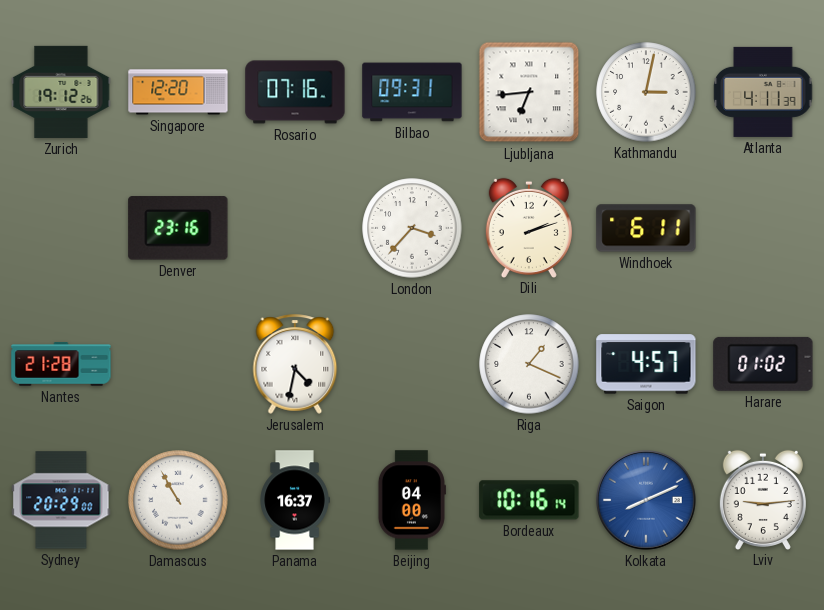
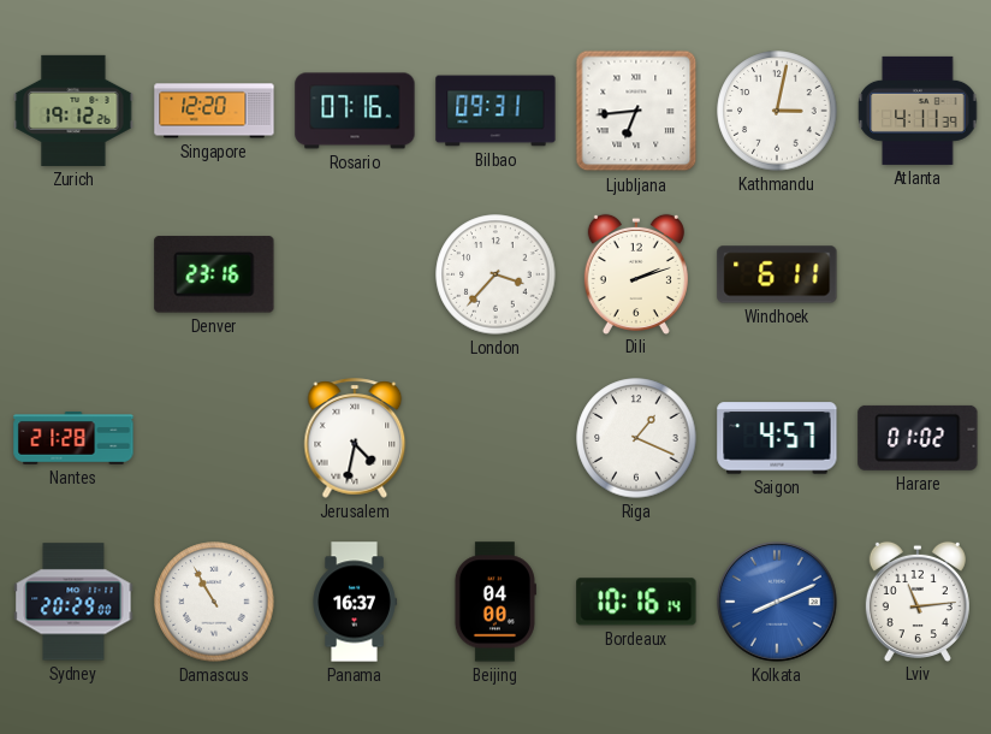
Lviv: 9:14 -> 11:14
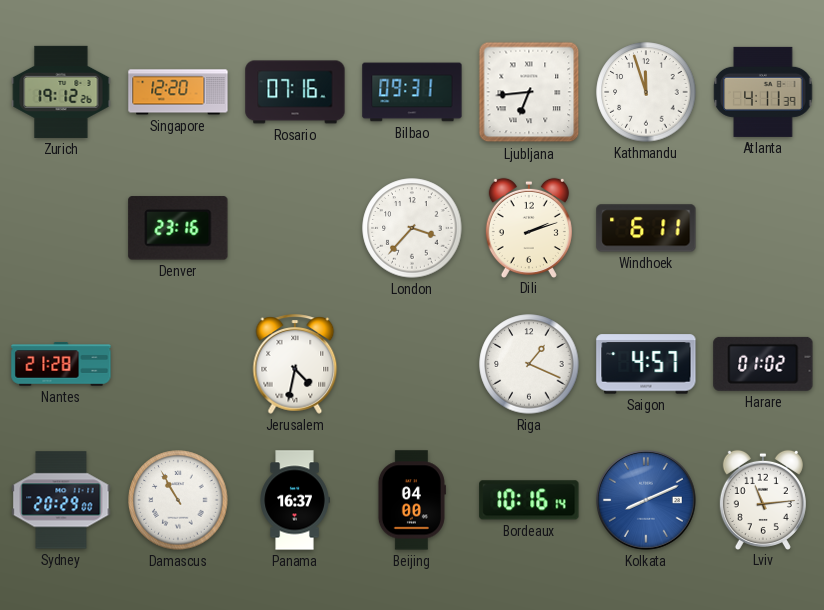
Kathmandu: 3:02 -> 11:57
